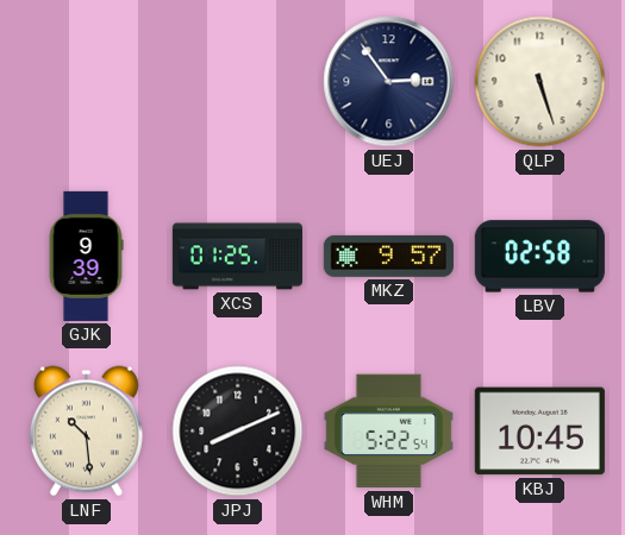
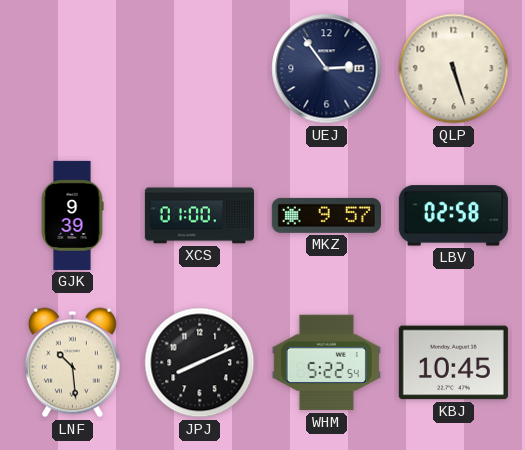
XCS: 01:25 -> 01:00
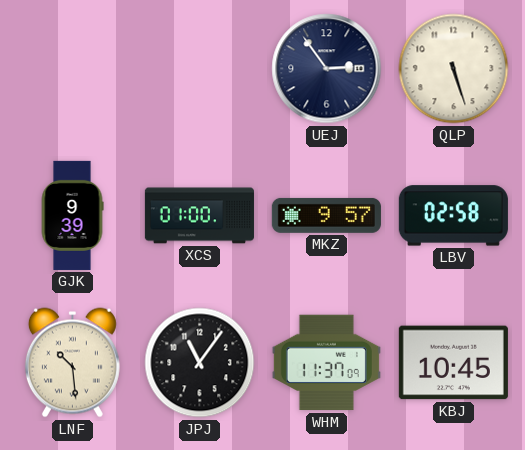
JPJ: 8:11 -> 11:06
WHM: 5:22 -> 11:37
